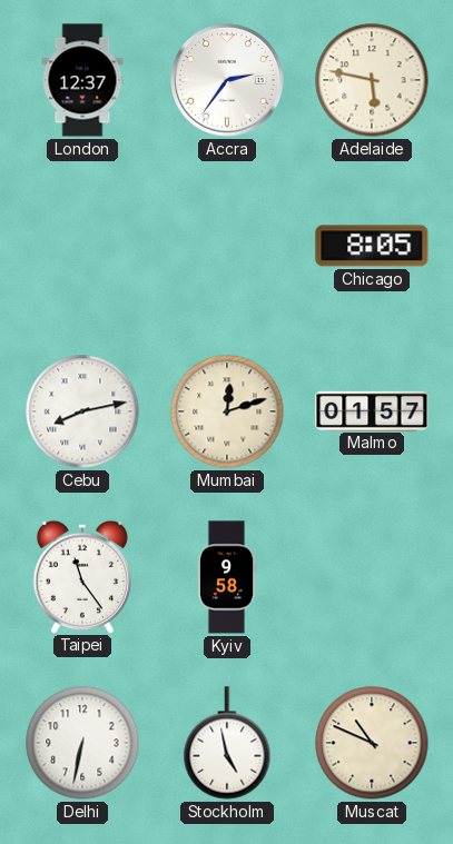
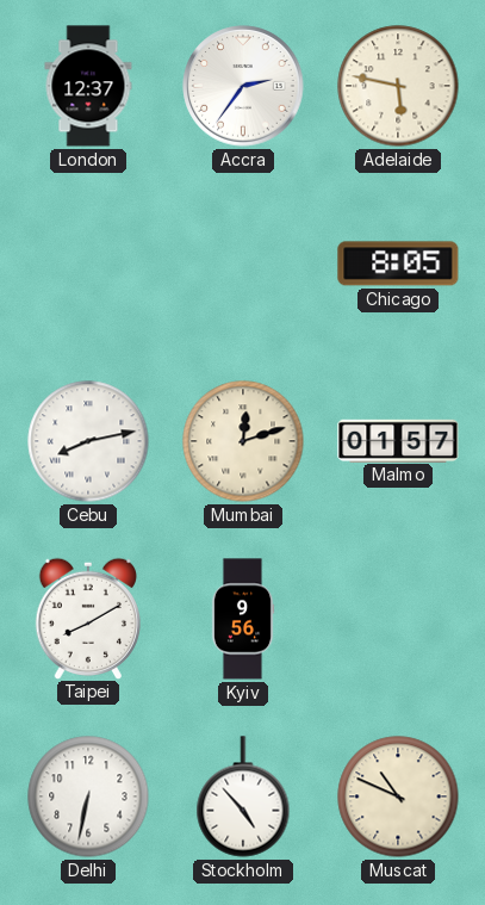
Taipei: 11:24 -> 8:10
Kyiv: 9:58 -> 9:56
Stockholm: 4:58 -> 4:53
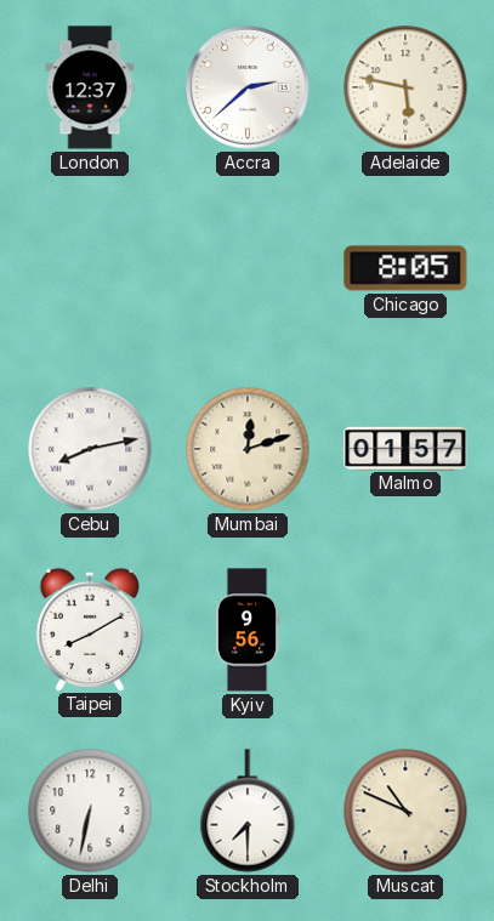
Accra: 2:36 -> 2:38
Stockholm: 4:53 -> 7:30
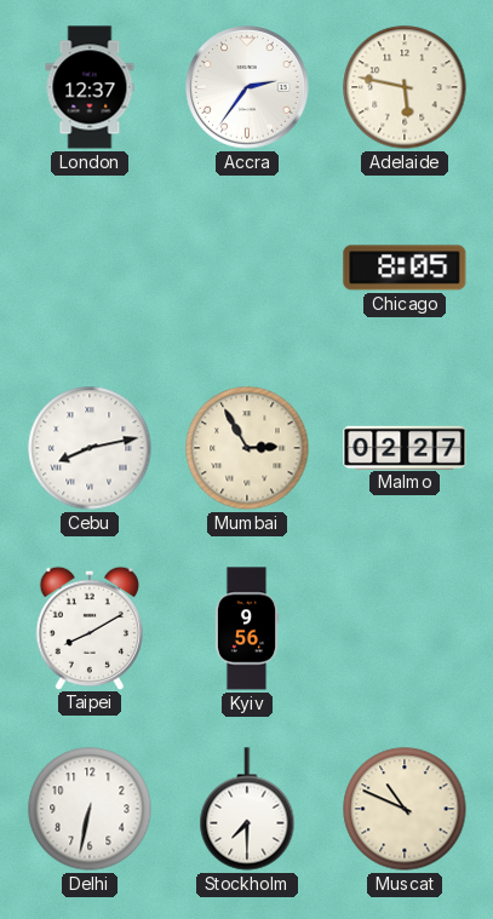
Accra: 2:38 -> 2:36
Mumbai: 12:12 -> 2:55
Malmo: 01:57 -> 02:27
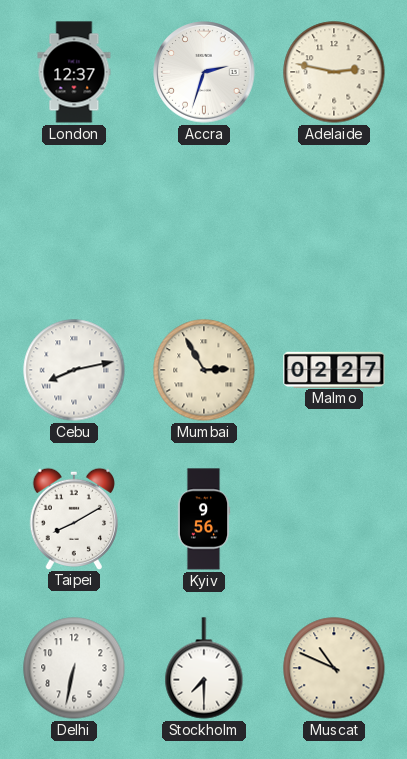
Accra: 2:36 -> 2:33
Adelaide: 5:47 -> 2:47
Chicago: 8:05 -> none
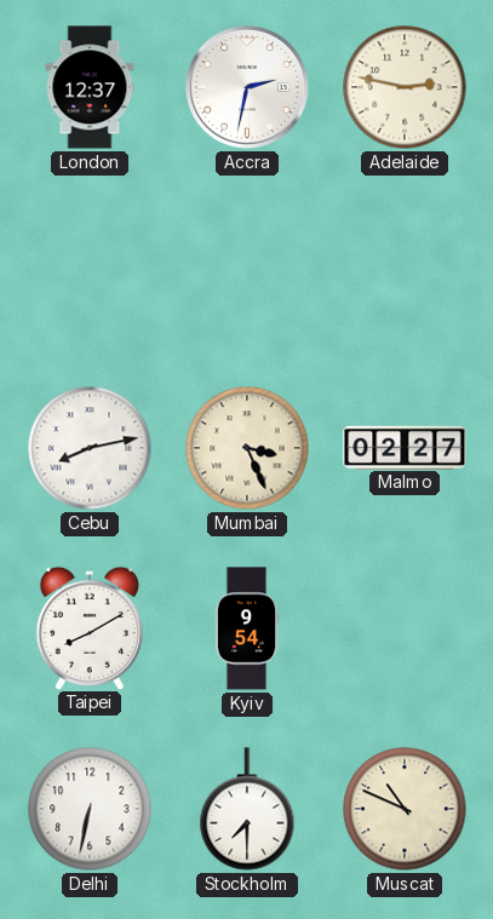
Accra: 2:33 -> 2:32
Mumbai: 2:55 -> 3:26
Kyiv: 9:56 -> 9:54
